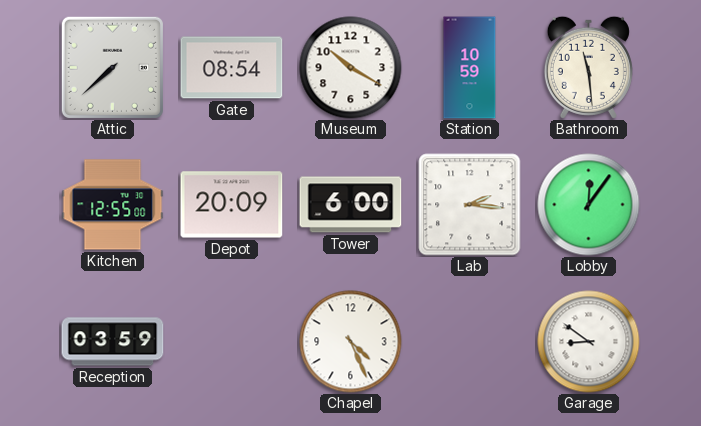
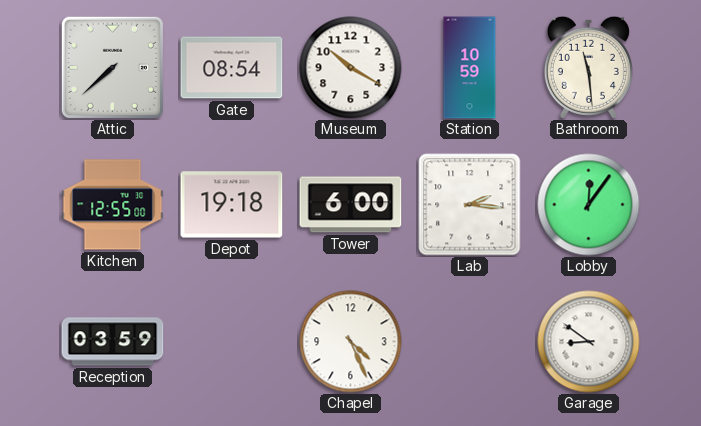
Depot: 20:09 -> 19:18
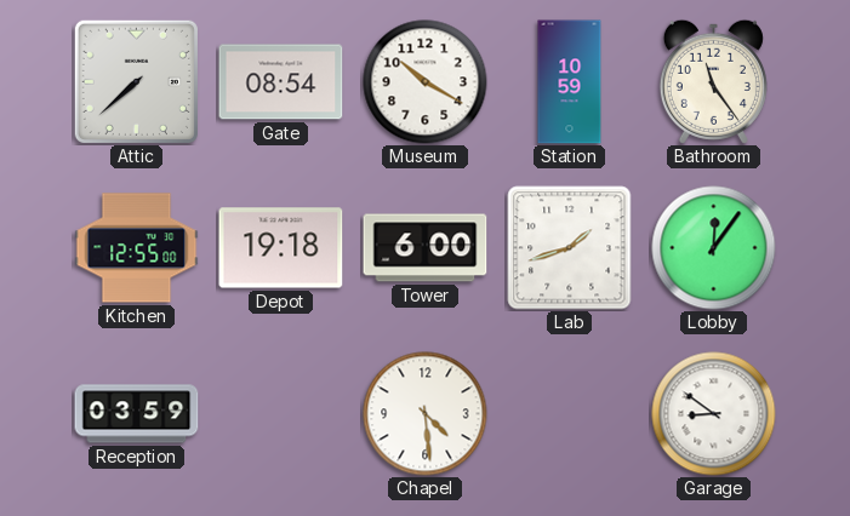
Bathroom: 11:29 -> 11:24
Lab: 2:16 -> 1:42
Chapel: 4:26 -> 4:29
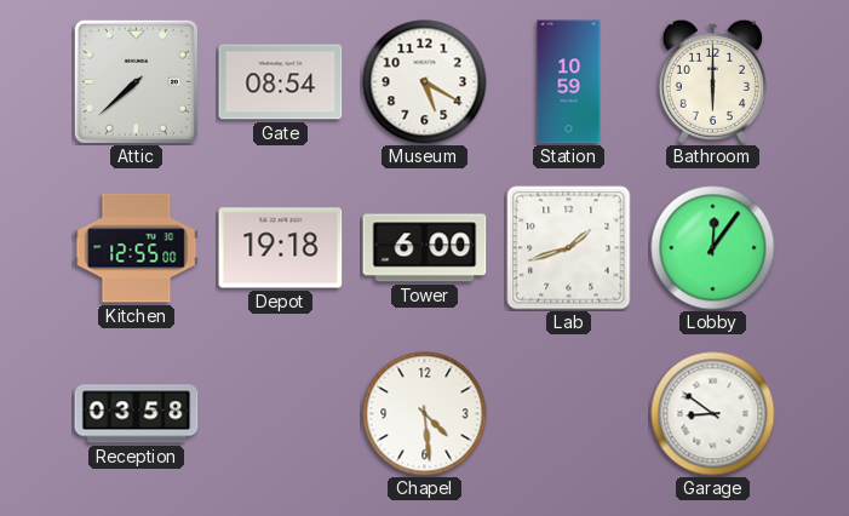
Museum: 10:20 -> 5:20
Bathroom: 11:24 -> 6:00
Reception: 03:59 -> 03:58
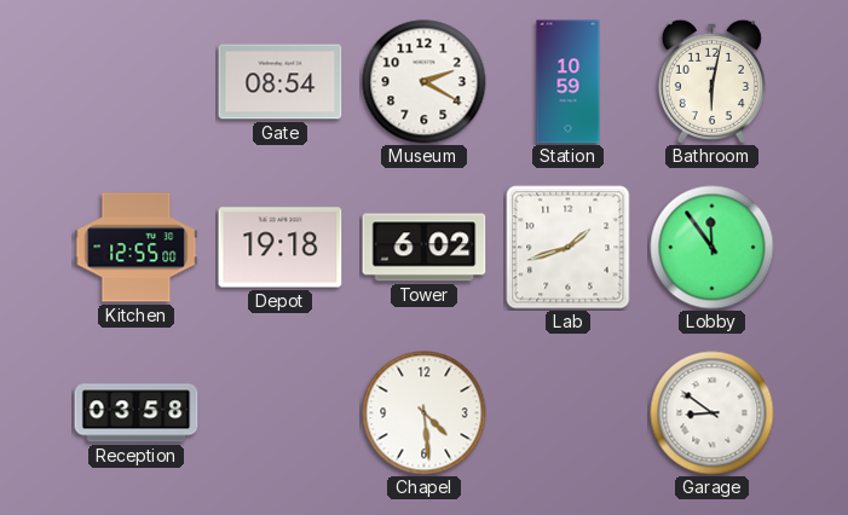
Attic: 7:38 -> none
Museum: 5:20 -> 2:20
Bathroom: 6:00 -> 6:02
Tower: 6:00 -> 6:02
Lobby: 12:06 -> 11:54
